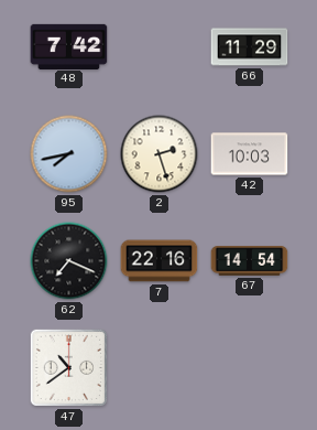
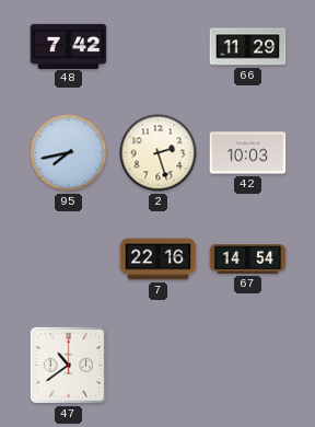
62: 7:19 -> none
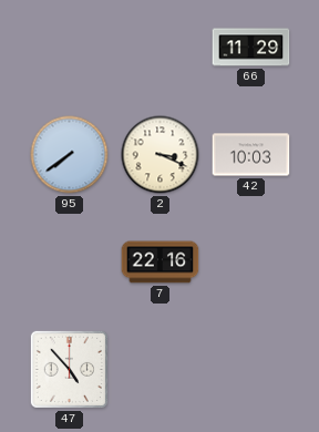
48: 7:42 -> none
95: 7:43 -> 7:39
2: 2:27 -> 3:19
67: 14:54 -> none
47: 10:39 -> 4:53
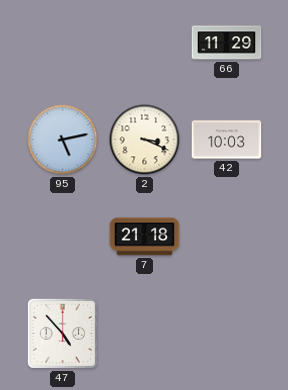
95: 7:39 -> 5:13
7: 22:16 -> 21:18
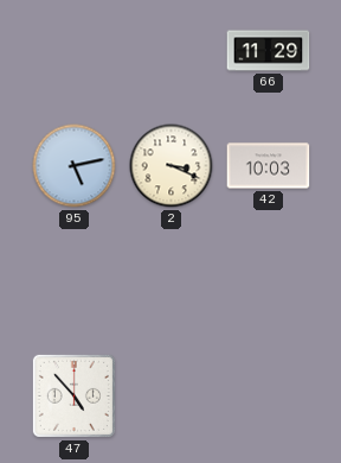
7: 21:18 -> none
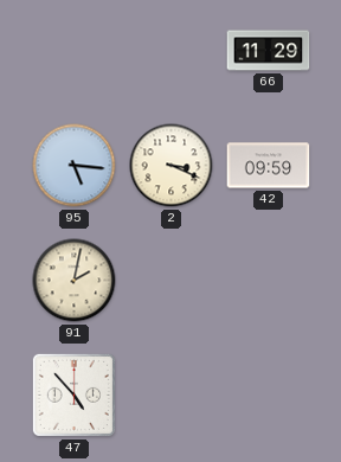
95: 5:13 -> 5:16
42: 10:03 -> 09:59
91: none -> 2:02
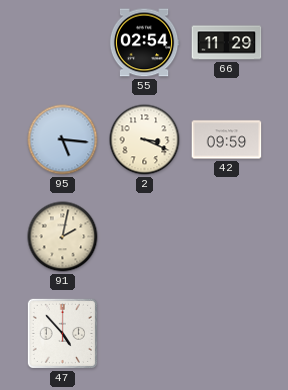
55: none -> 02:54
